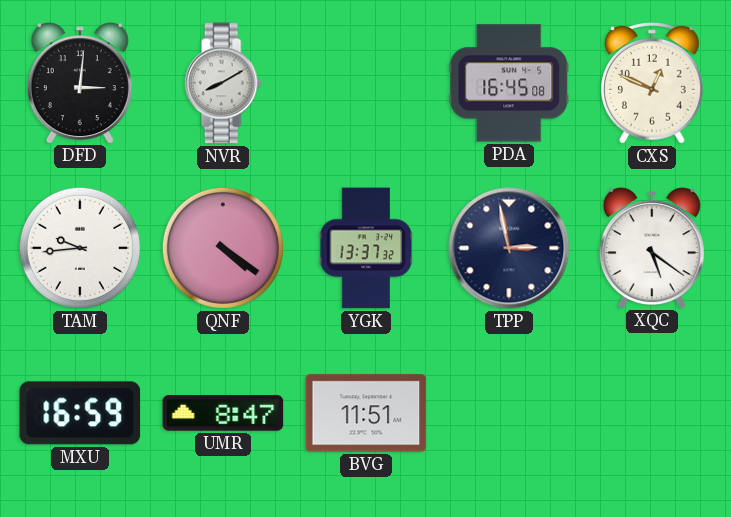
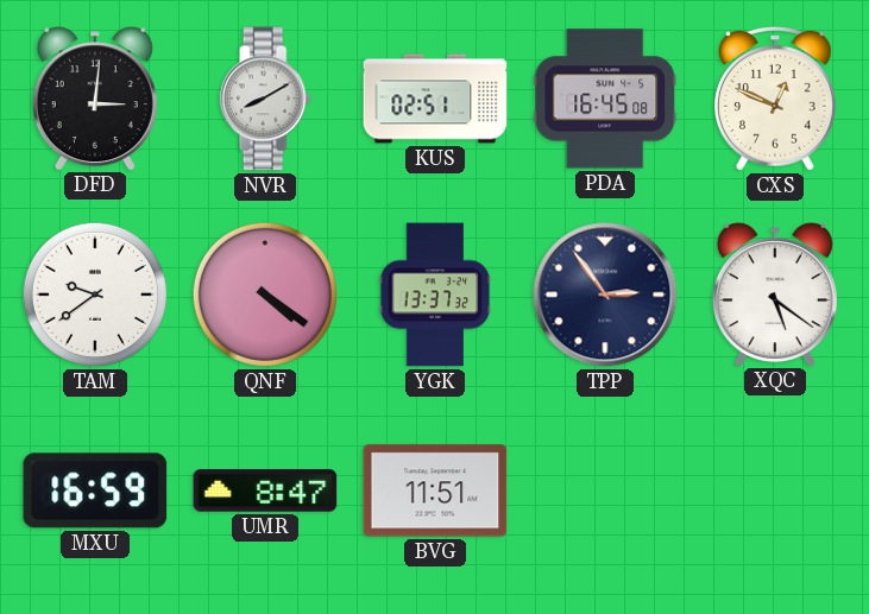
KUS: none -> 02:51
TAM: 9:44 -> 9:39
TPP: 2:58 -> 2:54
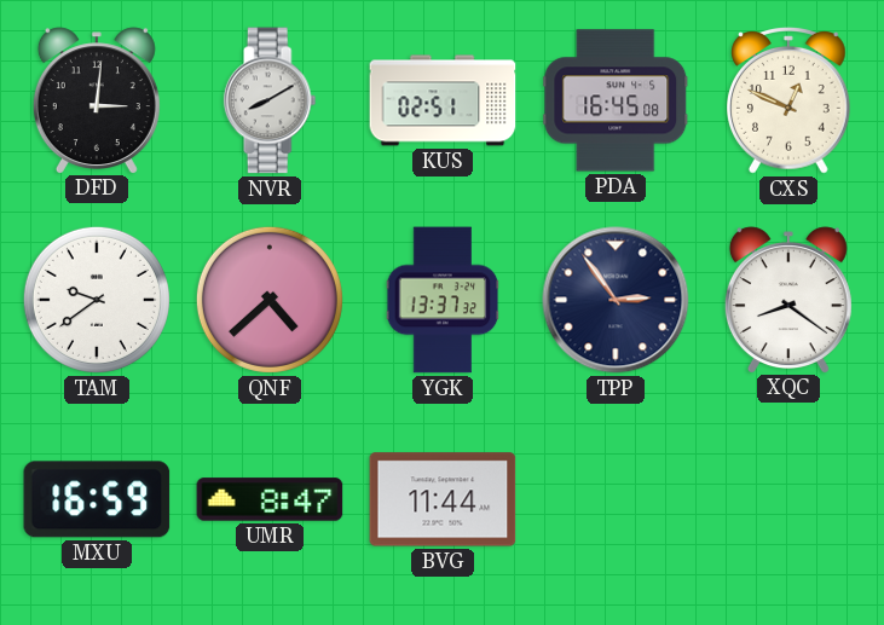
QNF: 4:21 -> 4:38
XQC: 5:21 -> 8:21
BVG: 11:51 -> 11:44
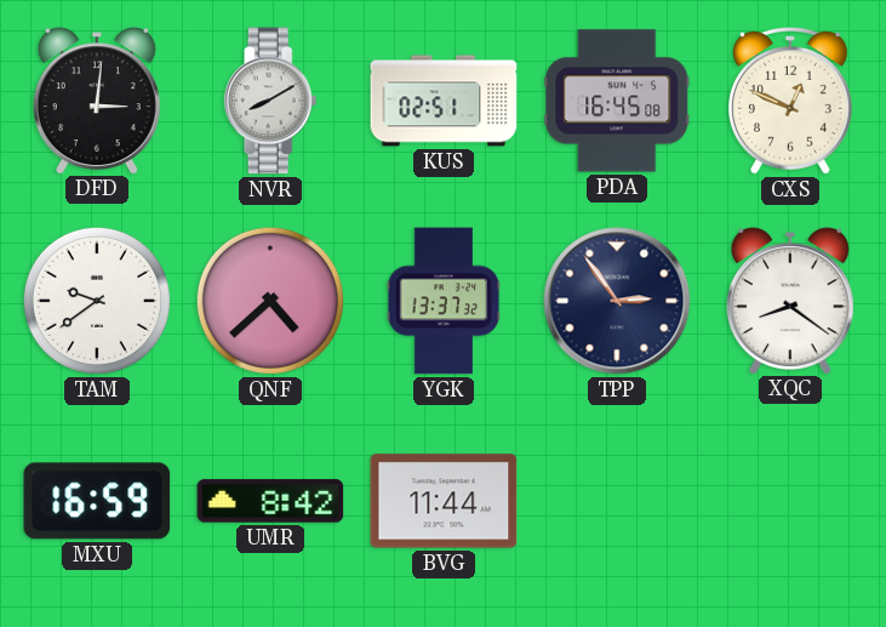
UMR: 8:47 -> 8:42
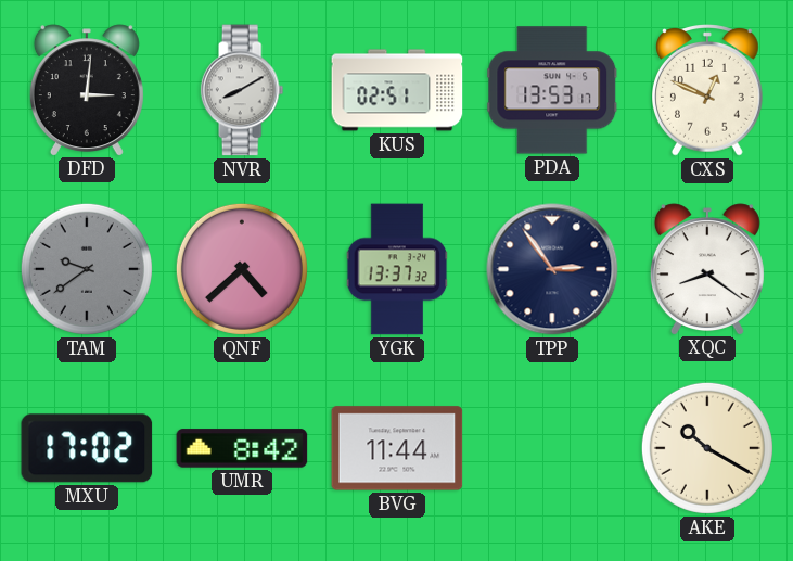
PDA: 16:45 -> 13:53
TAM dial: white -> grey
MXU: 16:59 -> 17:02
AKE: none -> 10:20
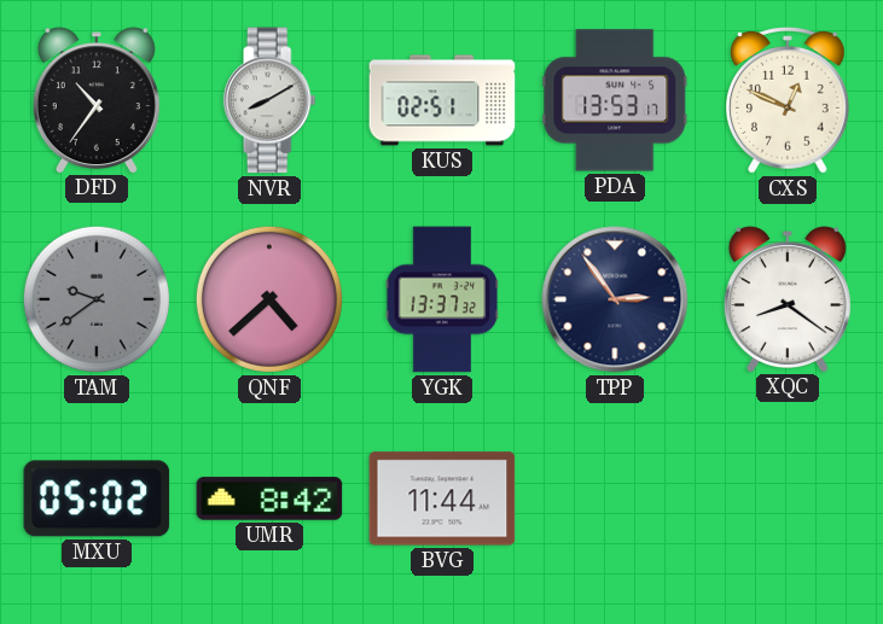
DFD: 3:01 -> 10:36
MXU: 17:02 -> 05:02
AKE: 10:20 -> none
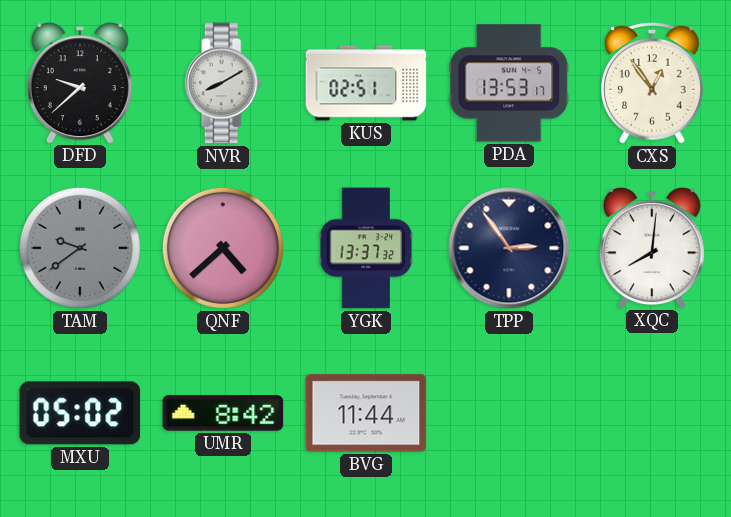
DFD: 10:36 -> 9:38
CXS: 12:49 -> 12:54
XQC: 8:21 -> 8:01
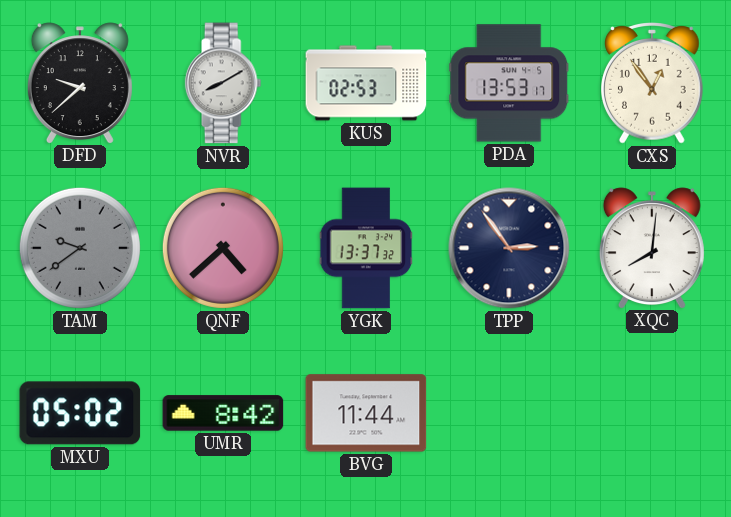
KUS: 02:51 -> 02:53
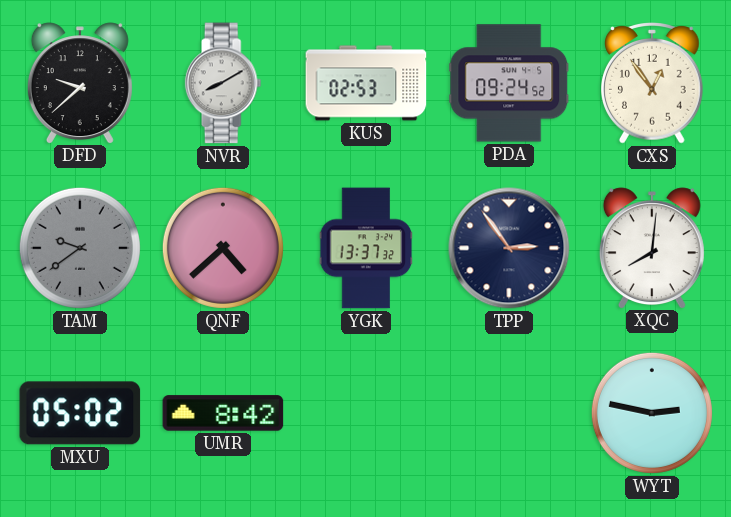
PDA: 13:53 -> 09:24
BVG: 11:44 -> none
WYT: none -> 2:47
